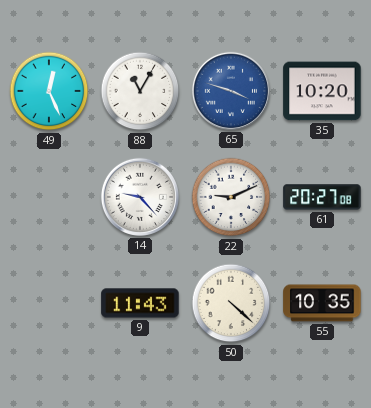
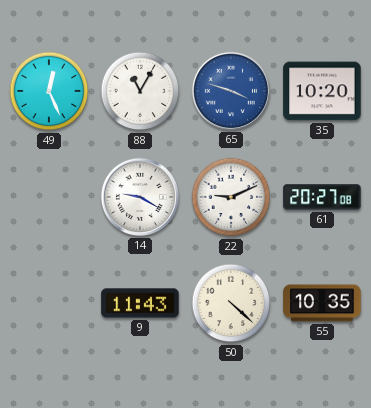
14: 9:23 -> 9:20
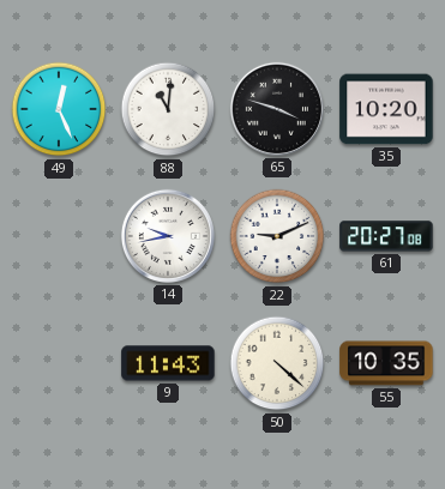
88: 11:05 -> 11:01
65 dial: blue -> black
14: 9:20 -> 9:43
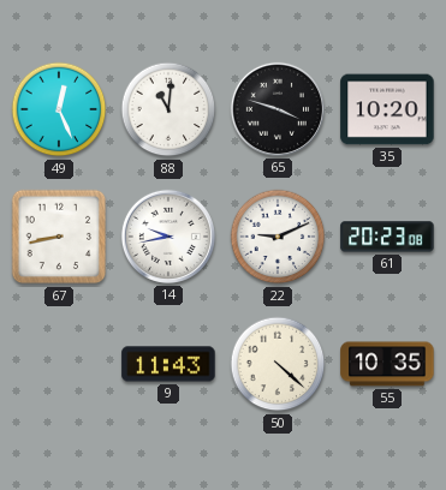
67: none -> 8:43
61: 20:27 -> 20:23
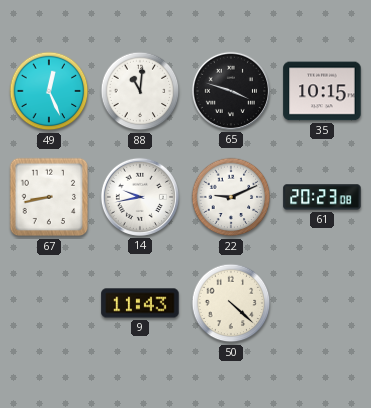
35: 10:20 -> 10:15
55: 10:35 -> none
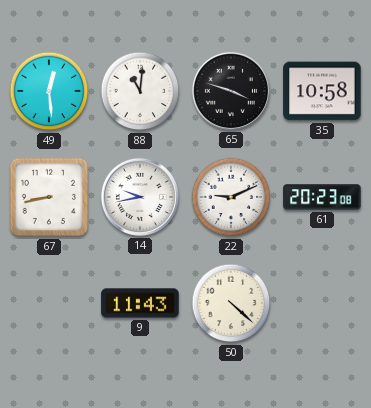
49: 12:26 -> 12:29
35: 10:15 -> 10:58
